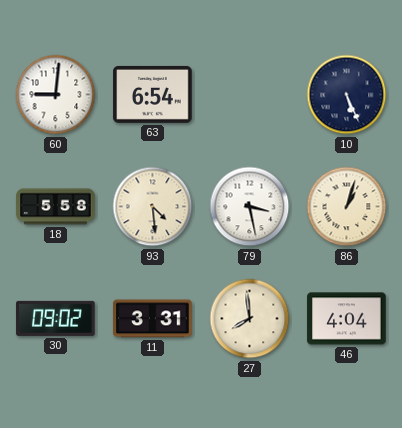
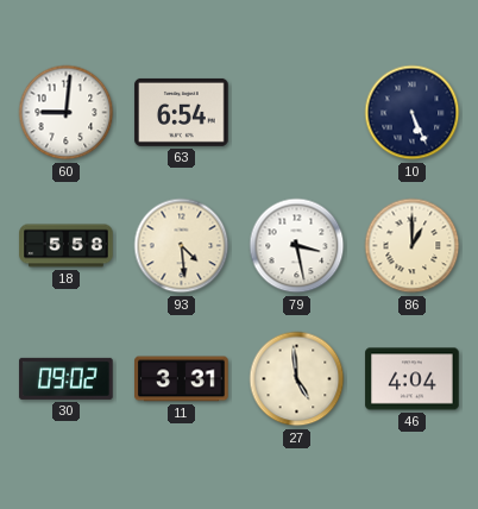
86: 1:03 -> 1:00
27: 7:59 -> 4:59
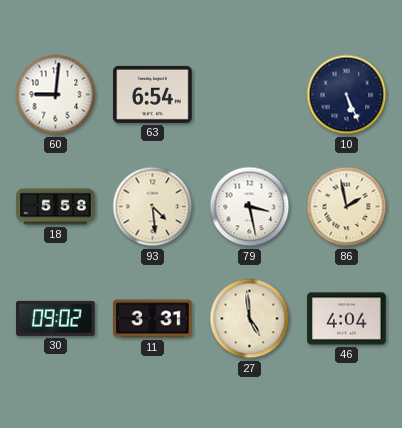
86: 1:00 -> 1:58
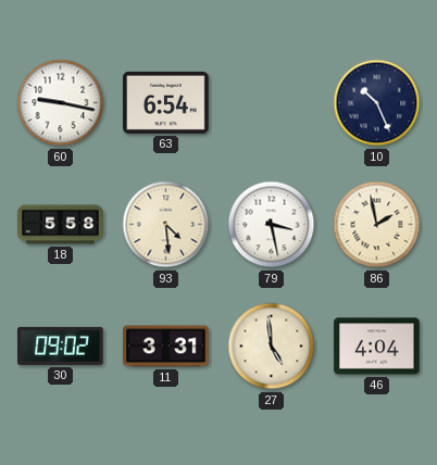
60: 9:01 -> 9:17
10: 5:26 -> 10:26
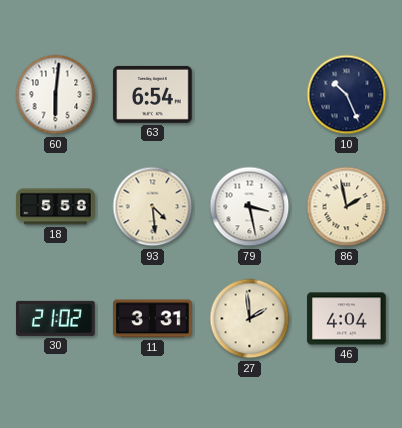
60: 9:17 -> 6:01
30: 09:02 -> 21:02
27: 4:59 -> 1:59
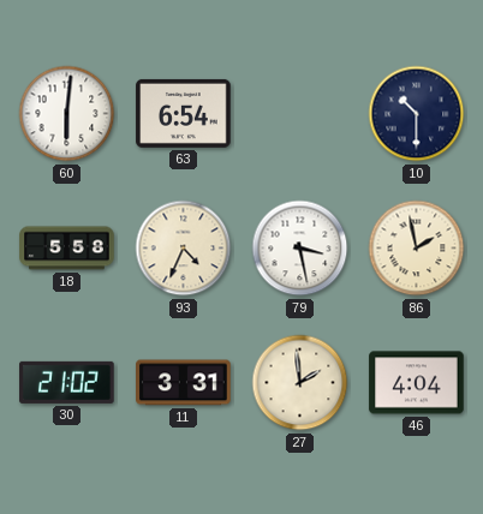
10: 10:26 -> 10:30
93: 4:29 -> 4:34
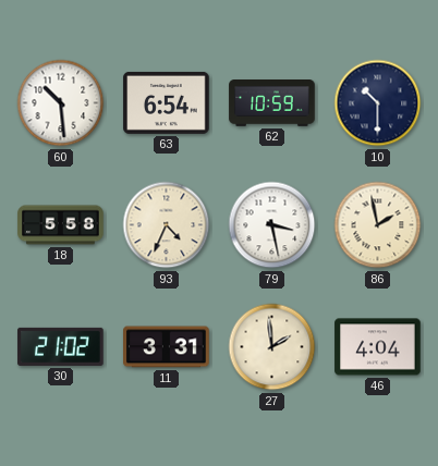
60: 6:01 -> 10:29
62: none -> 10:59
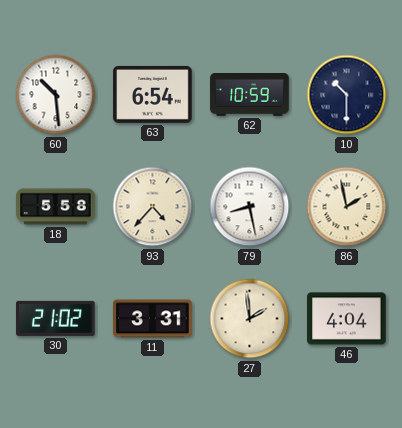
93: 4:34 -> 4:37
79: 3:28 -> 8:28
